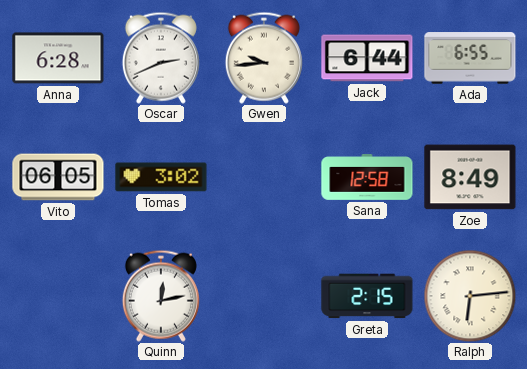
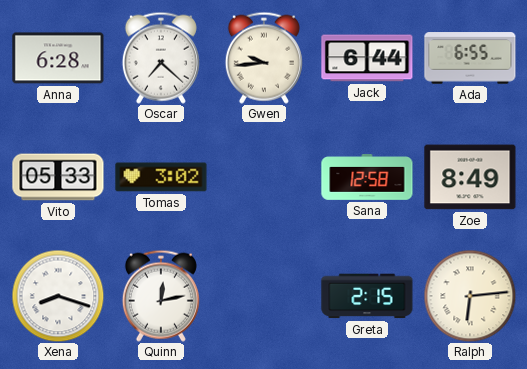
Oscar: 2:41 -> 7:22
Vito: 06:05 -> 05:33
Xena: none -> 8:18
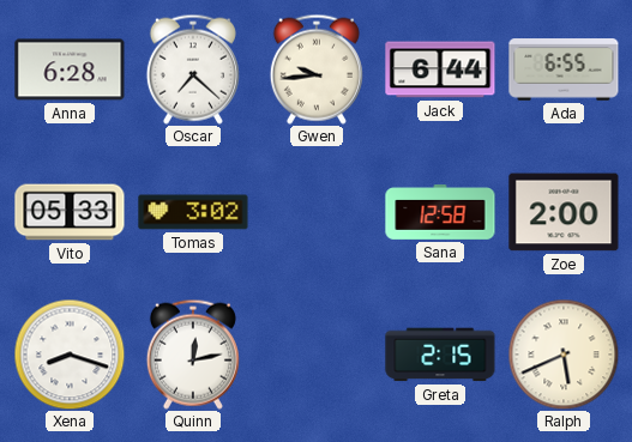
Zoe: 8:49 -> 2:00
Ralph: 6:14 -> 5:41
